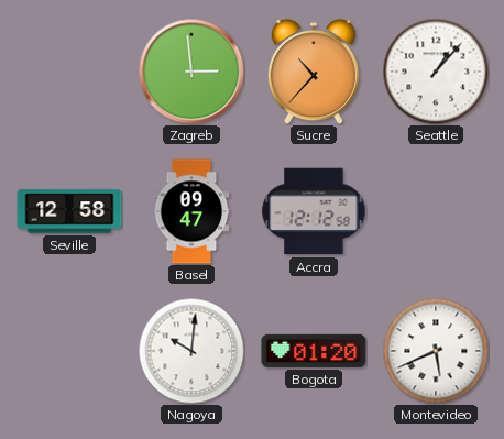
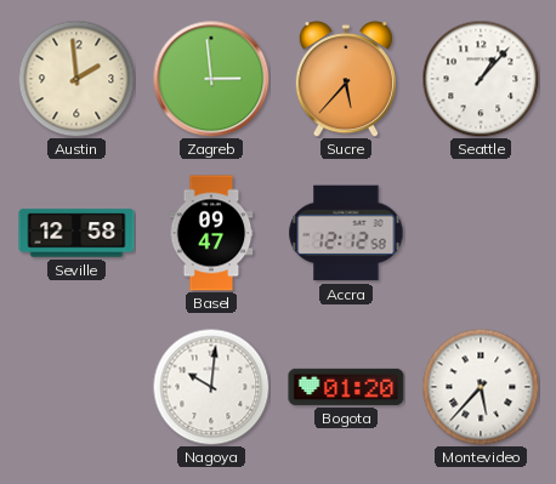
Austin: none -> 1:59
Sucre: 10:37 -> 5:37
Montevideo: 5:41 -> 5:37
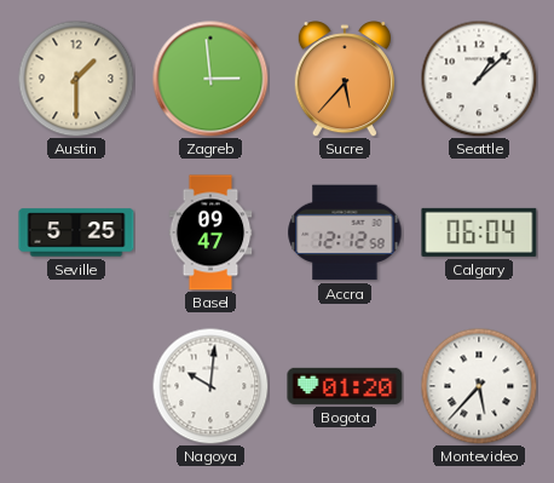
Austin: 1:59 -> 1:30
Seattle: 1:07 -> 1:08
Seville: 12:58 -> 5:25
Calgary: none -> 06:04
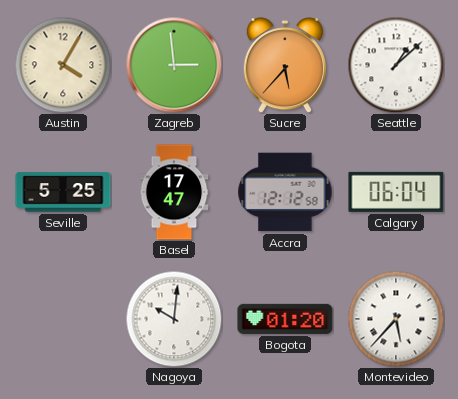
Austin: 1:30 -> 4:05
Basel: 09:47 -> 17:47
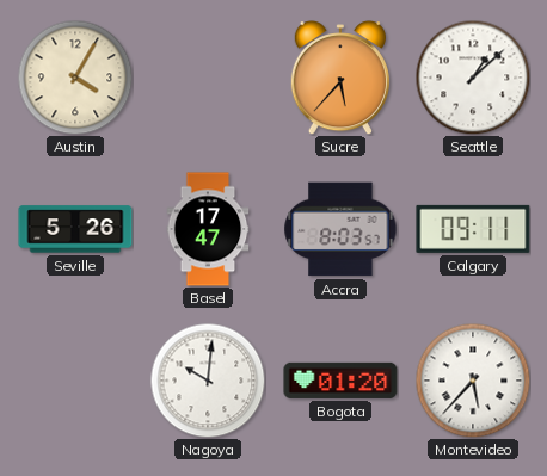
Zagreb: 2:59 -> none
Seville: 5:25 -> 5:26
Accra: 12:12 -> 8:03
Calgary: 06:04 -> 09:11
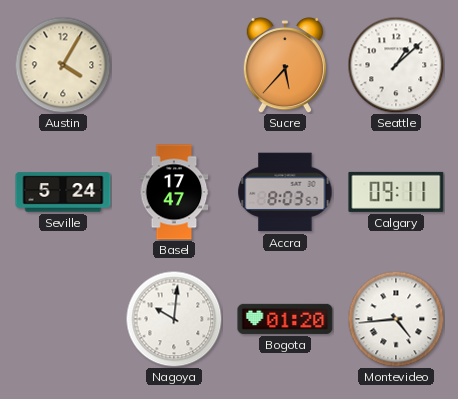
Seville: 5:26 -> 5:24
Montevideo: 5:37 -> 4:44
